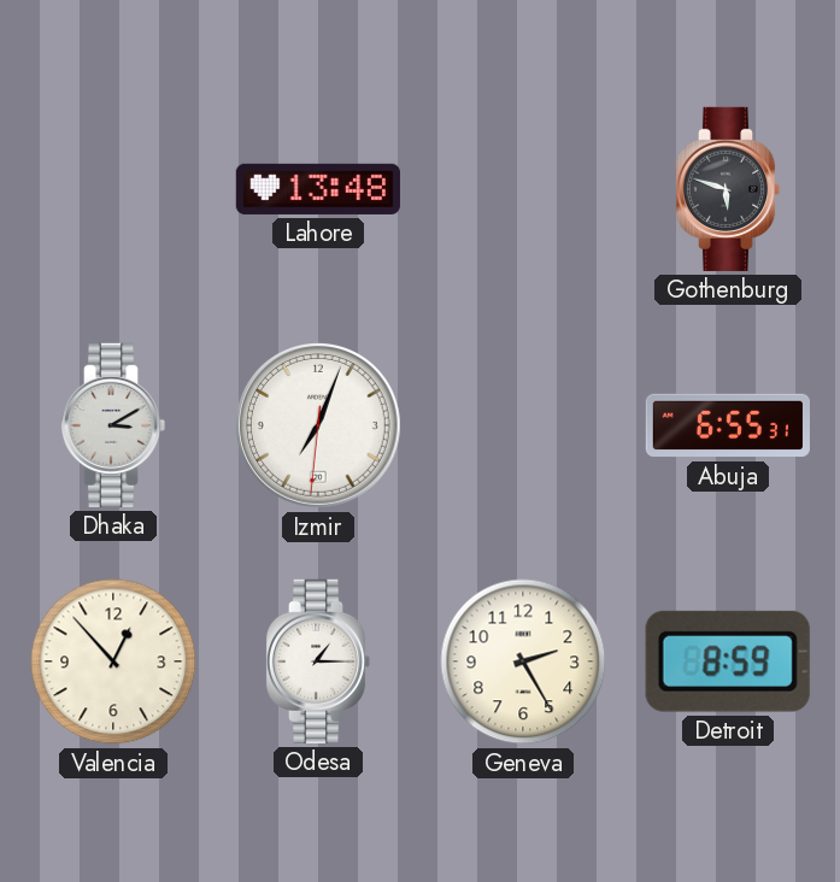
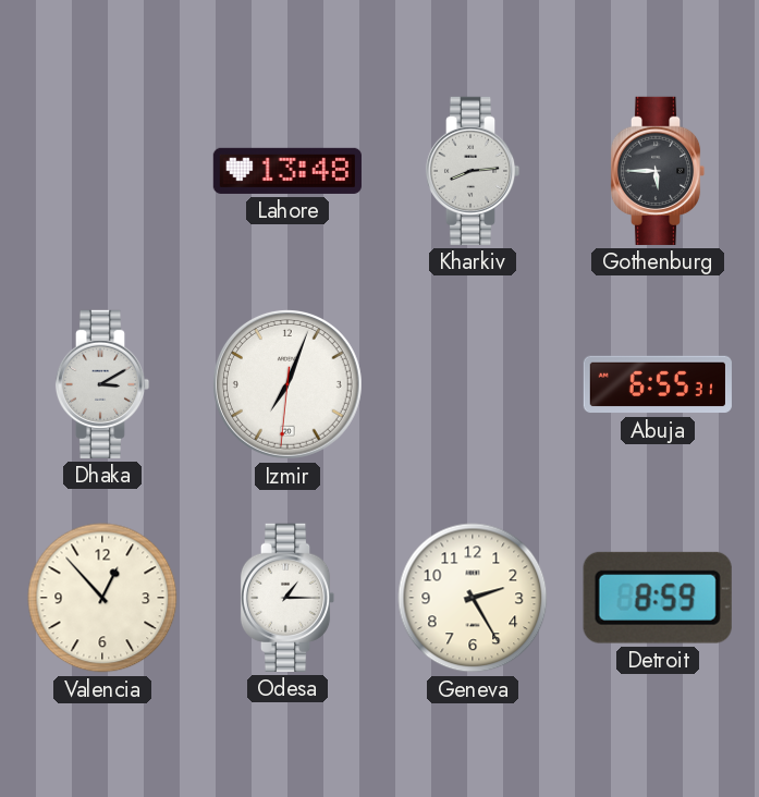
Kharkiv: none -> 8:14
Gothenburg: 5:48 -> 5:45
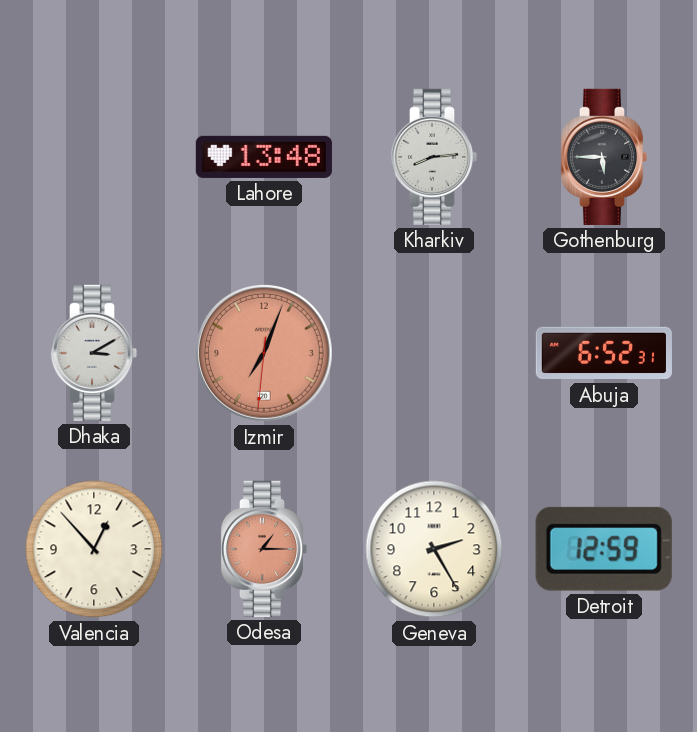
Izmir dial: white -> salmon
Abuja: 6:55 -> 6:52
Odesa dial: white -> salmon
Detroit: 8:59 -> 12:59
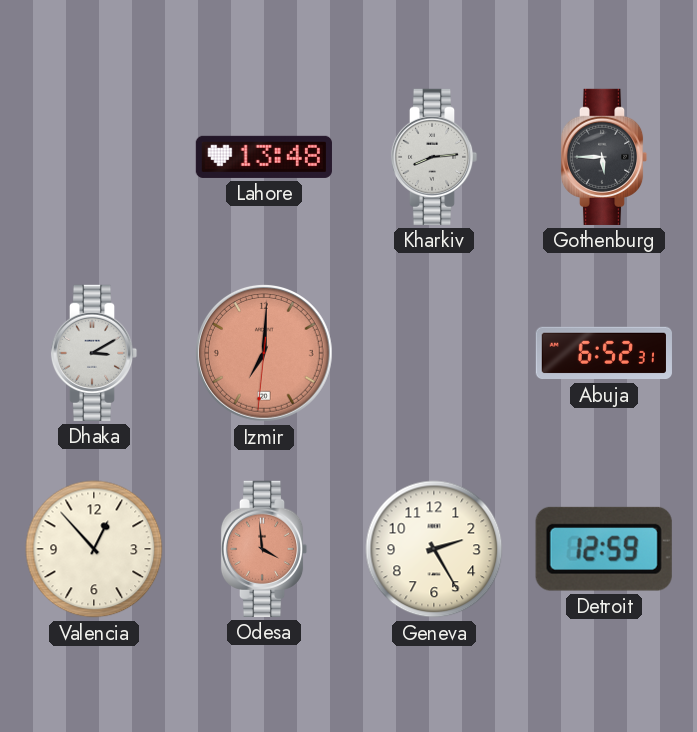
Izmir: 7:03 -> 7:00
Odesa: 1:15 -> 3:59
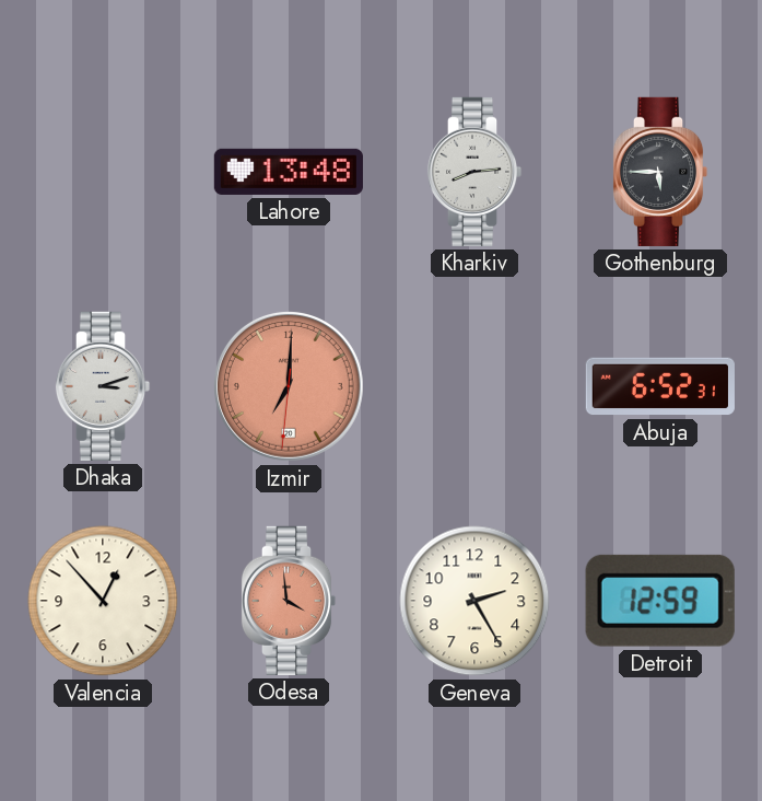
Dhaka: 3:10 -> 3:12
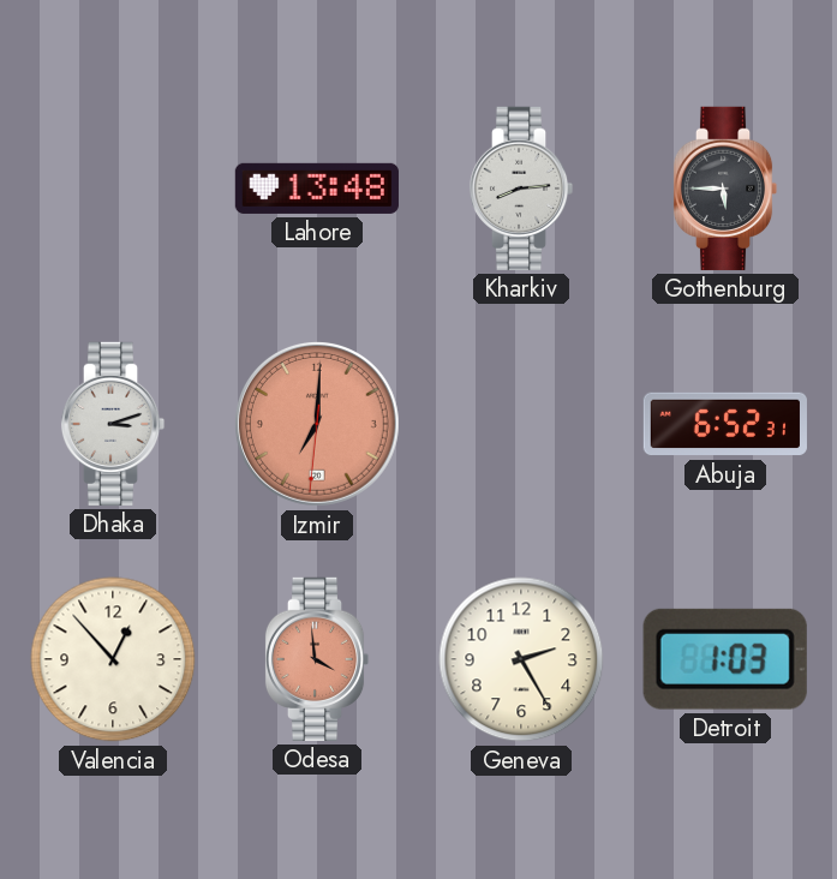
Detroit: 12:59 -> 1:03
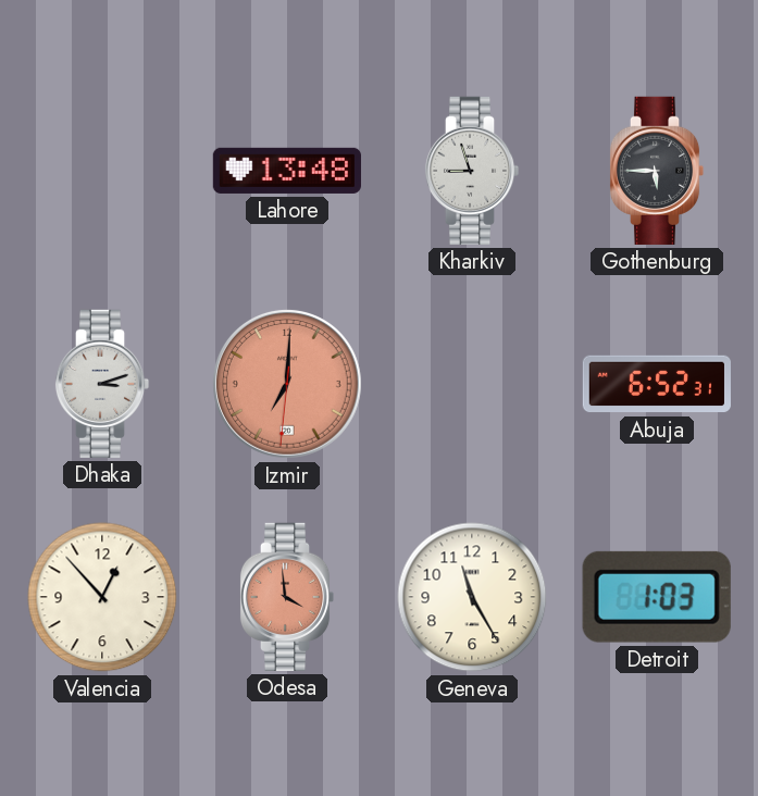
Kharkiv: 8:14 -> 8:57
Geneva: 2:25 -> 11:25
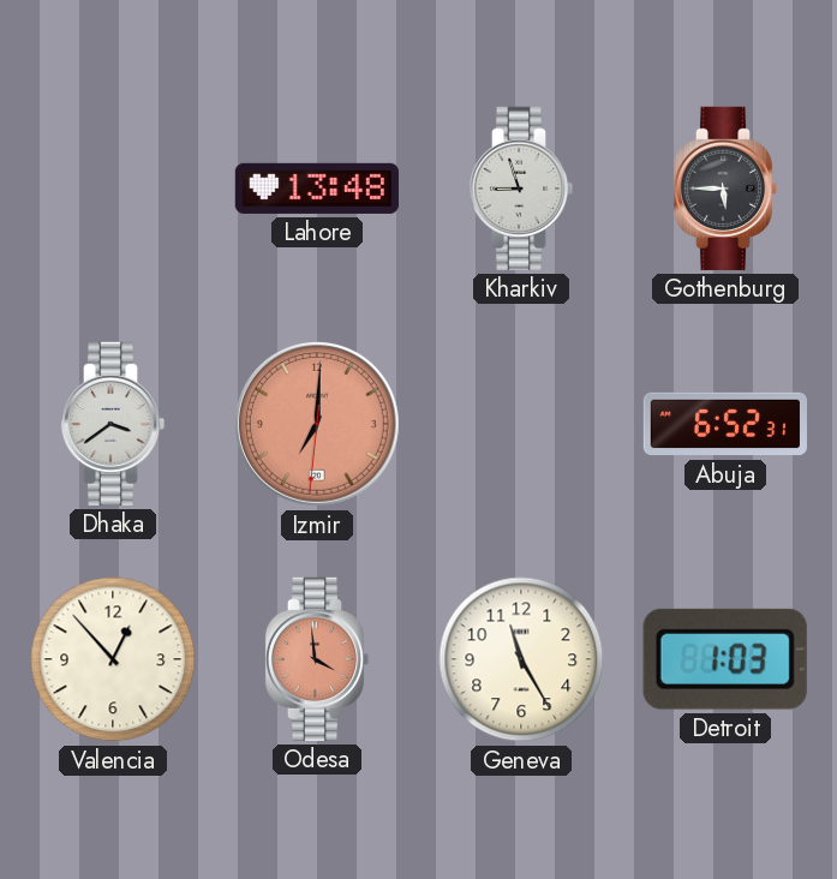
Dhaka: 3:12 -> 3:39
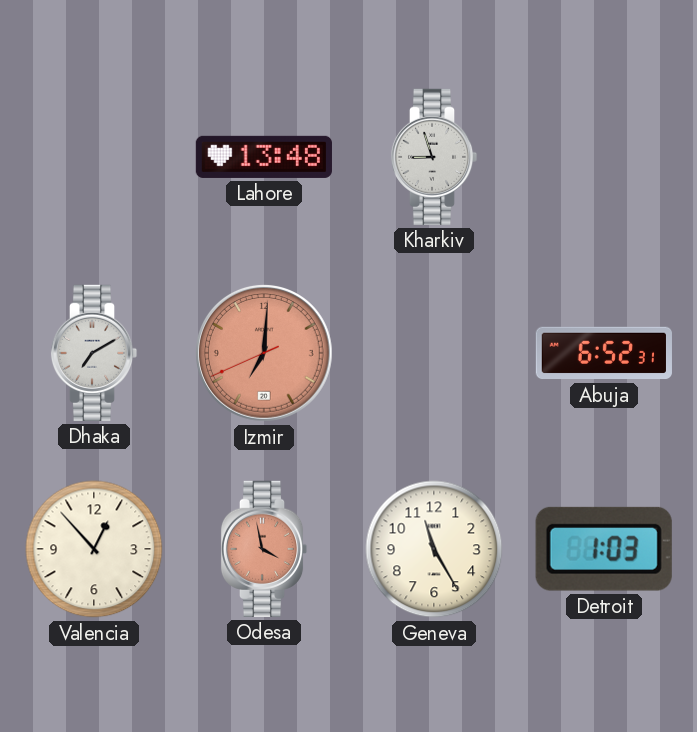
Gothenburg: 5:45 -> none
Dhaka: 3:39 -> 7:10
Izmir: 7:00:31 -> 7:00:41
Odesa: 3:59 -> 3:58
